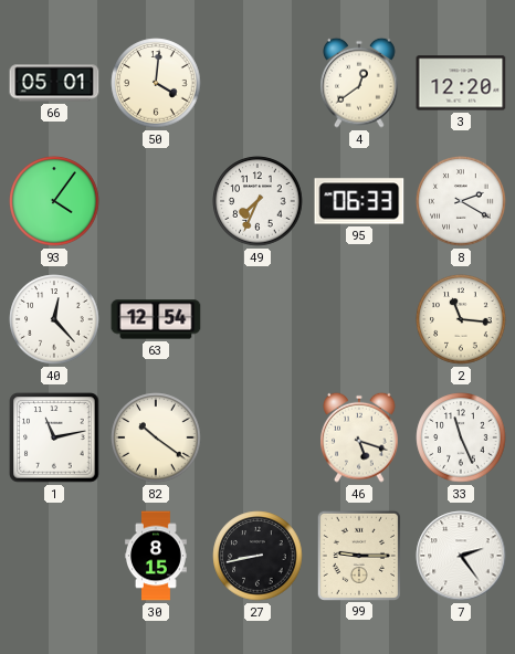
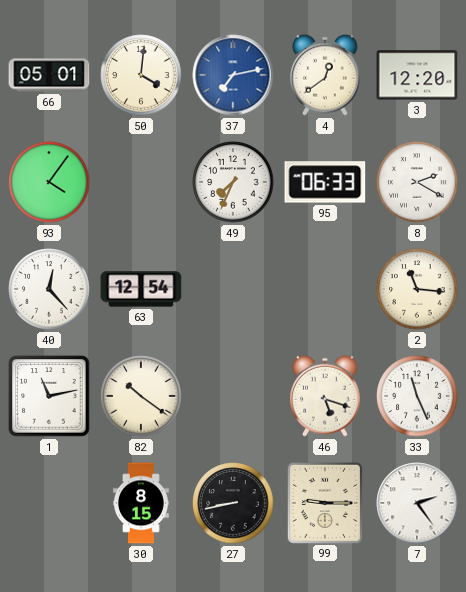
37: none -> 7:13
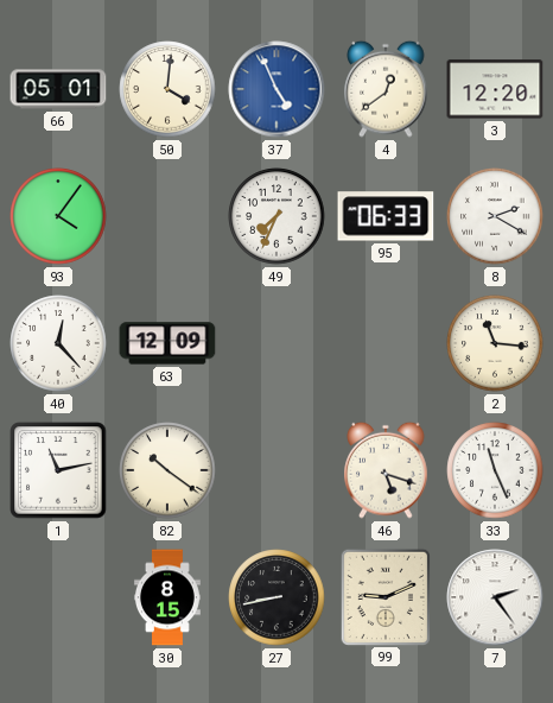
37: 7:13 -> 4:56
63: 12:54 -> 12:09
99: 9:15 -> 9:11
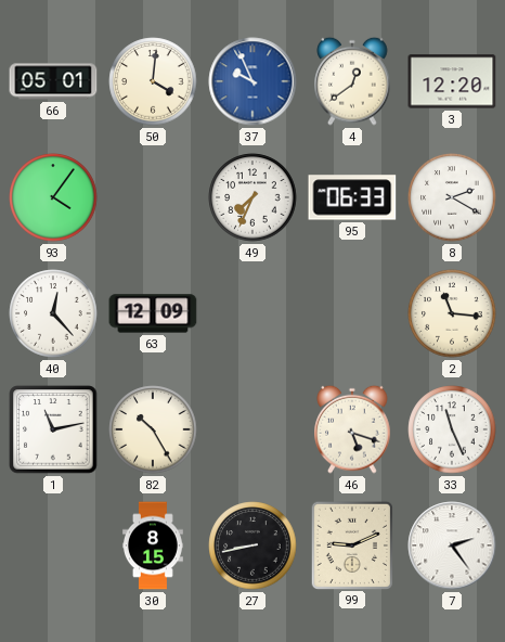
37: 4:56 -> 9:56
82: 10:21 -> 10:25
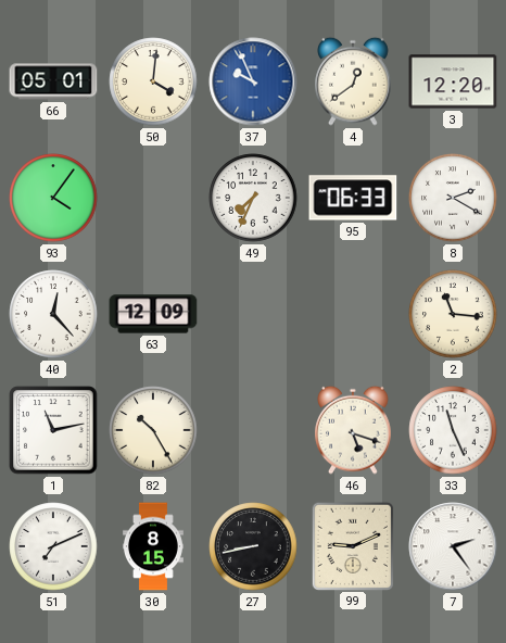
51: none -> 7:11
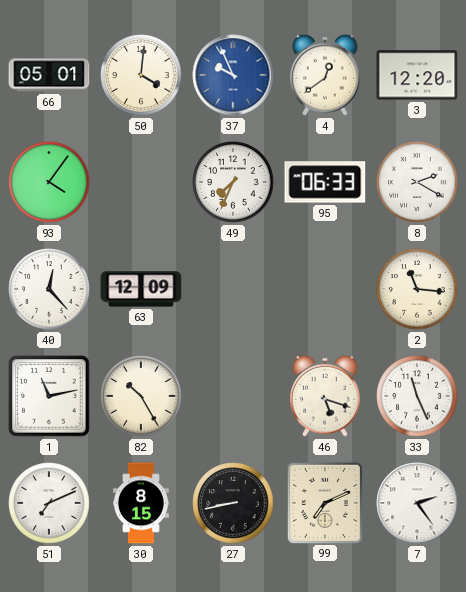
99: 9:11 -> 7:11
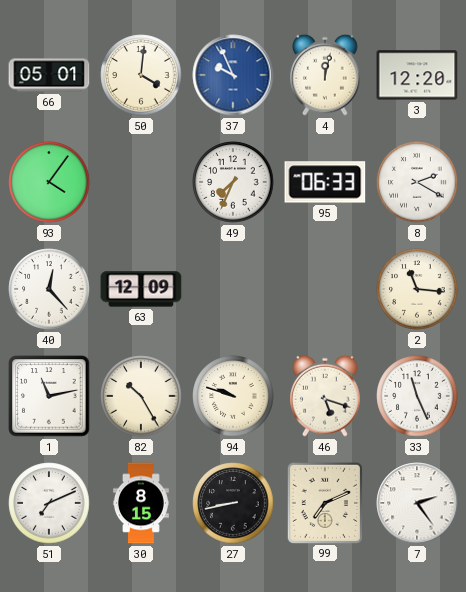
4: 12:39 -> 12:02
94: none -> 9:48
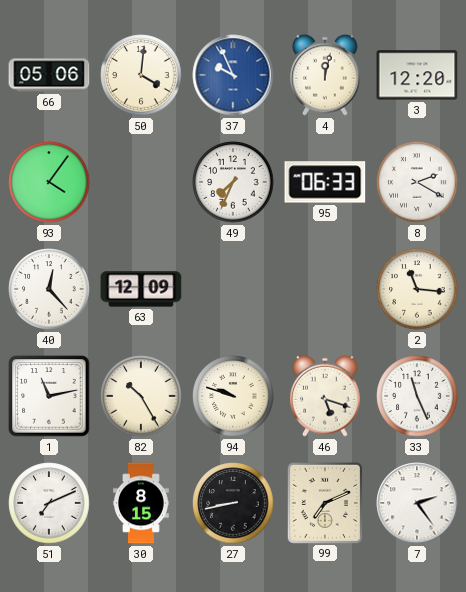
66: 05:01 -> 05:06
